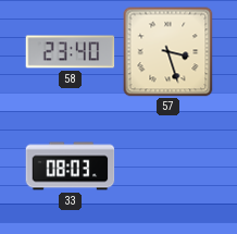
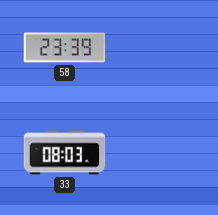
58: 23:40 -> 23:39
57: 3:27 -> none
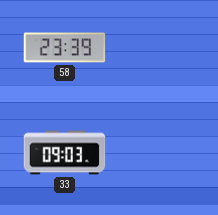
33: 08:03 -> 09:03
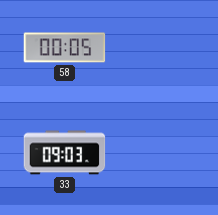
58: 23:39 -> 00:05
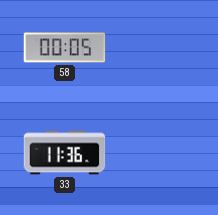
33: 09:03 -> 11:36
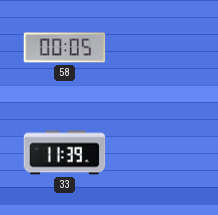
33: 11:36 -> 11:39
